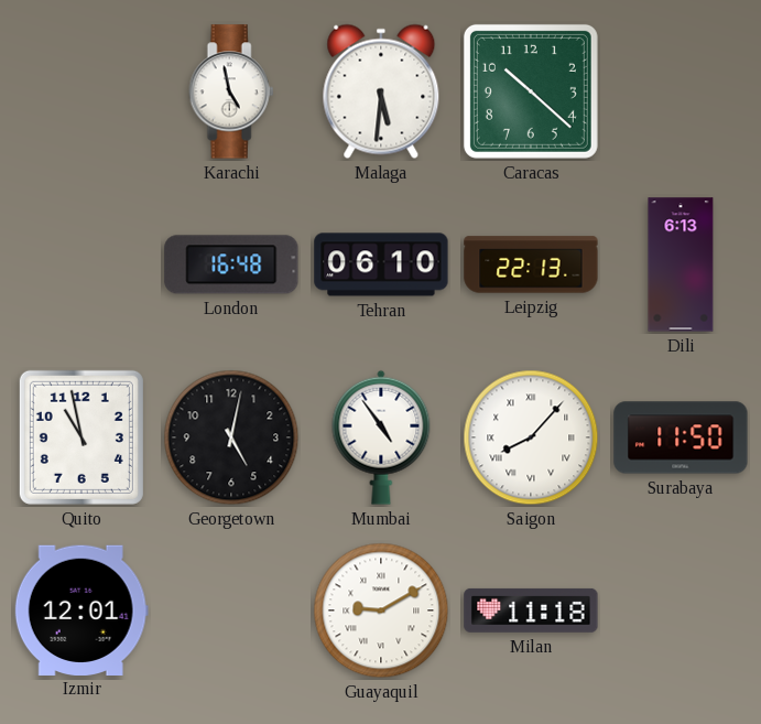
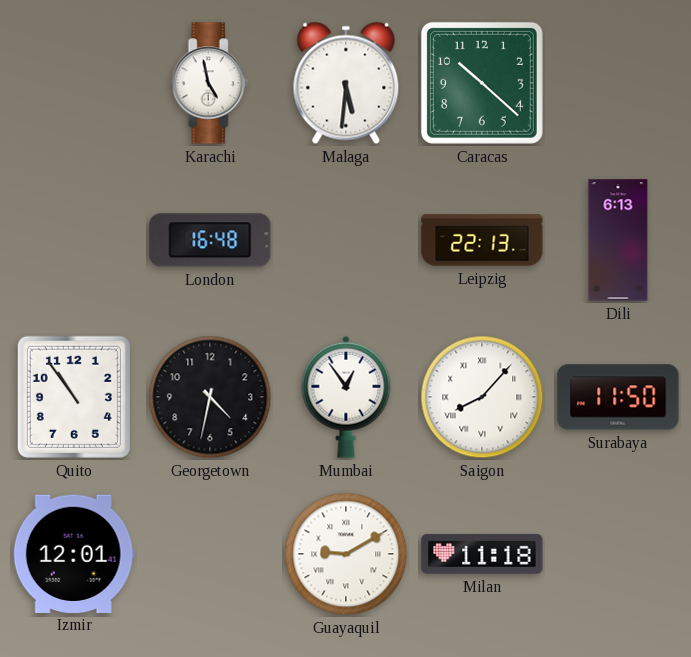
Tehran: 06:10 -> none
Quito: 10:58 -> 10:54
Georgetown: 5:02 -> 4:32
Mumbai: 4:54 -> 12:54
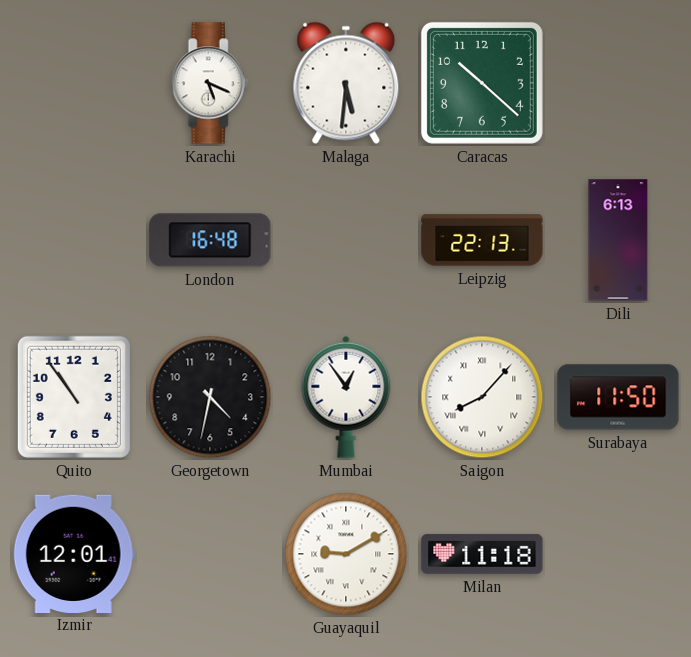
Karachi: 4:58 -> 5:19
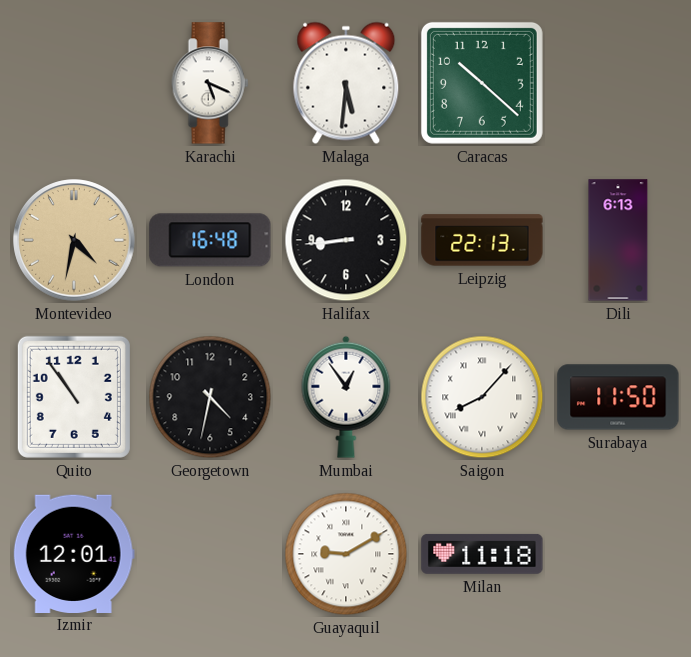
Montevideo: none -> 4:32
Halifax: none -> 8:44
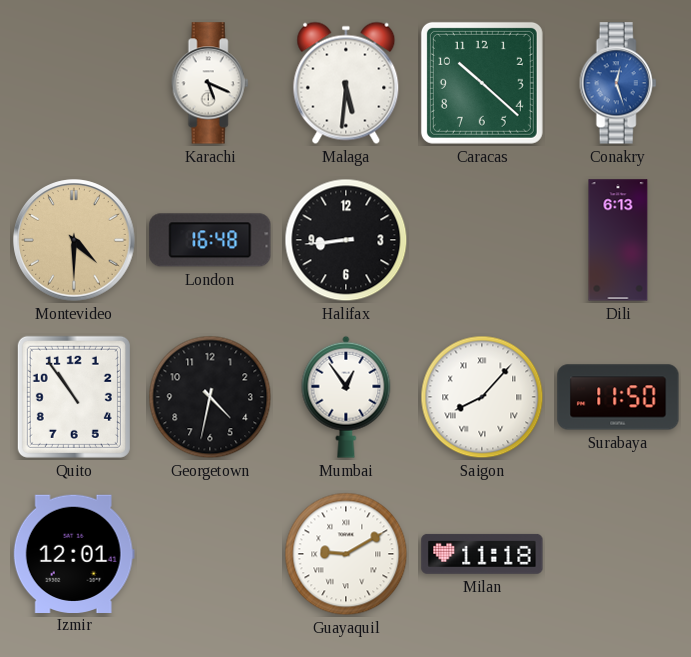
Conakry: none -> 12:27
Montevideo: 4:32 -> 4:30
Leipzig: 22:13 -> none
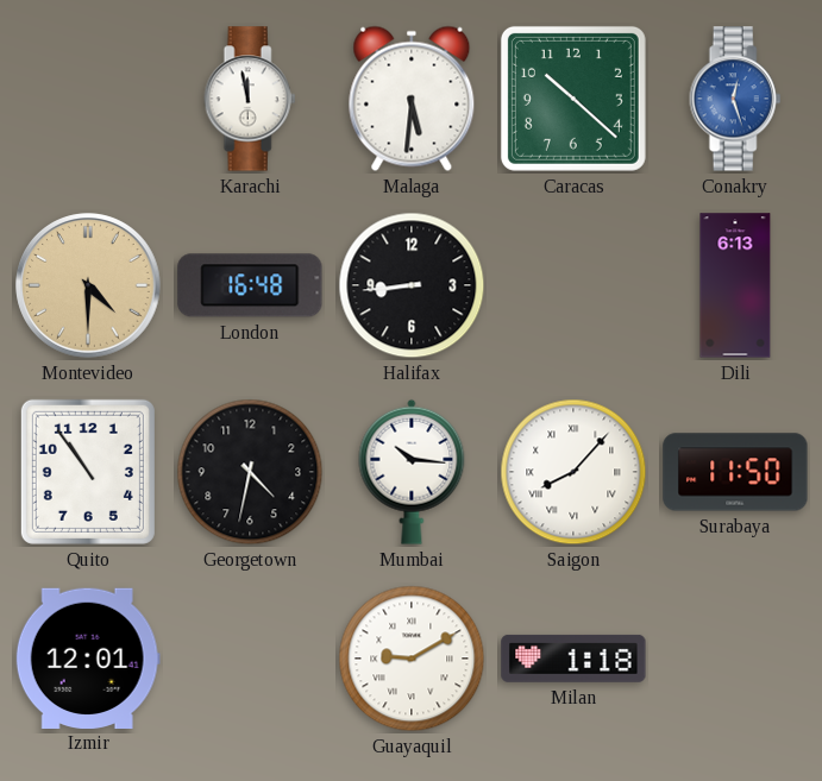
Karachi: 5:19 -> 11:58
Mumbai: 12:54 -> 10:16
Milan: 11:18 -> 1:18
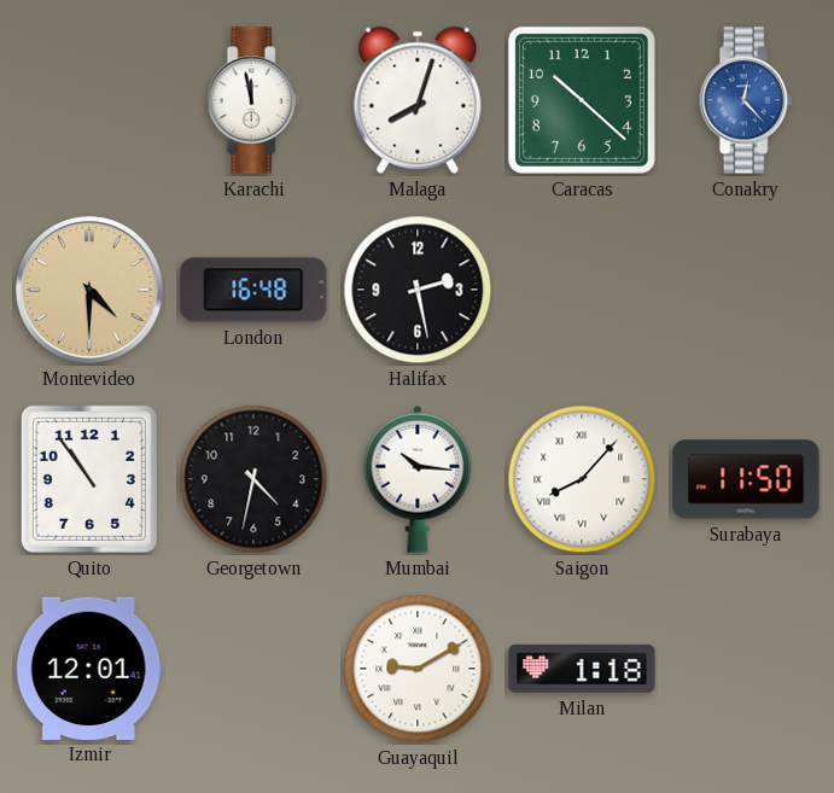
Malaga: 5:31 -> 8:03
Conakry: 12:27 -> 12:23
Halifax: 8:44 -> 2:28
Dili: 6:13 -> none
